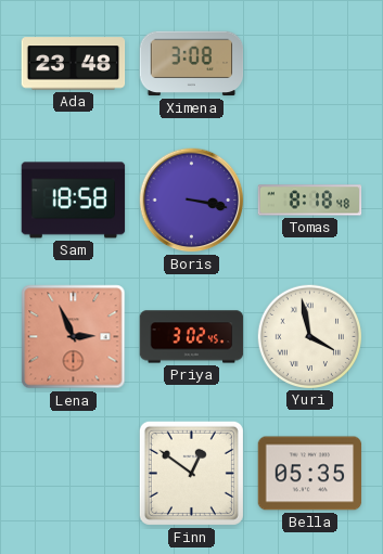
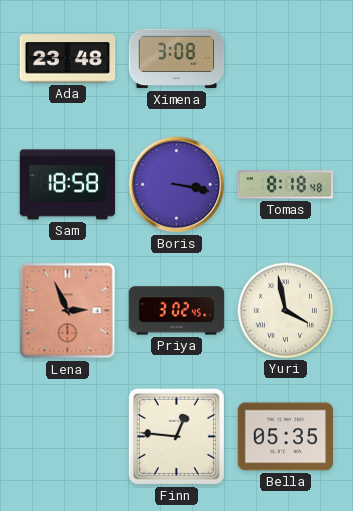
Finn: 12:51 -> 12:46
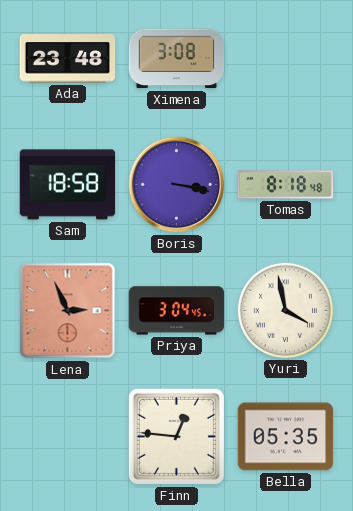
Priya: 3:02 -> 3:04
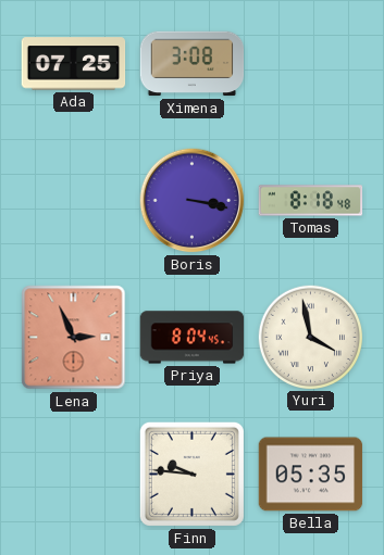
Ada: 23:48 -> 07:25
Sam: 18:58 -> none
Priya: 3:04 -> 8:04
Finn: 12:46 -> 9:46
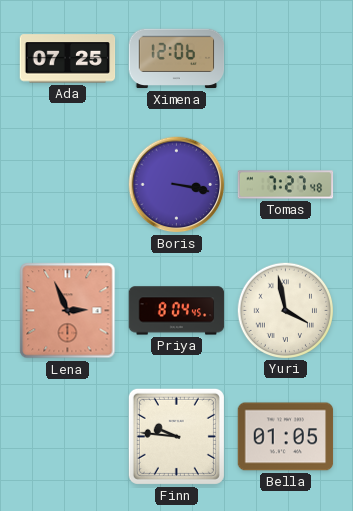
Ximena: 3:08 -> 12:06
Tomas: 8:18 -> 7:27
Bella: 05:35 -> 01:05
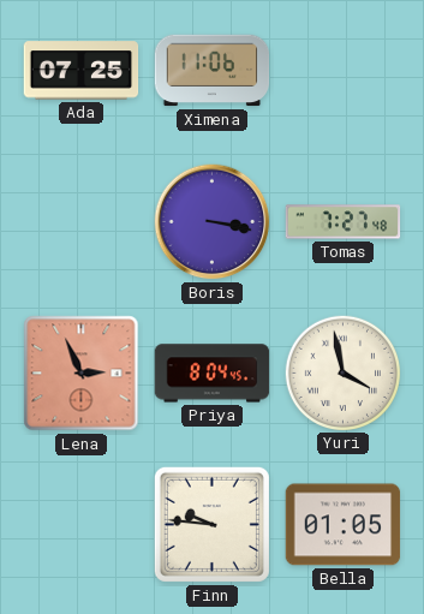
Ximena: 12:06 -> 11:06
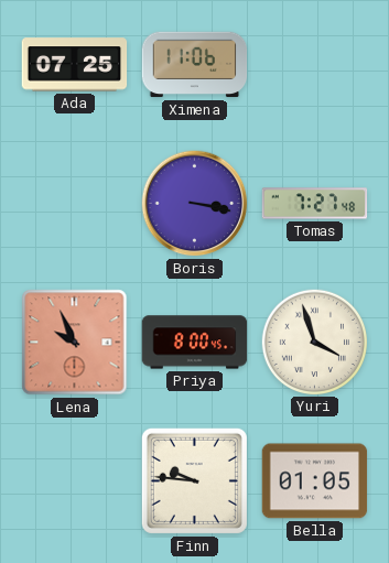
Lena: 2:56 -> 9:56
Priya: 8:04 -> 8:00
Yuri: 3:58 -> 3:57
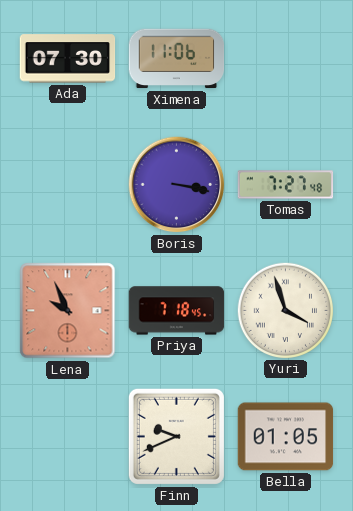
Ada: 07:25 -> 07:30
Priya: 8:00 -> 7:18
Finn: 9:46 -> 9:41
